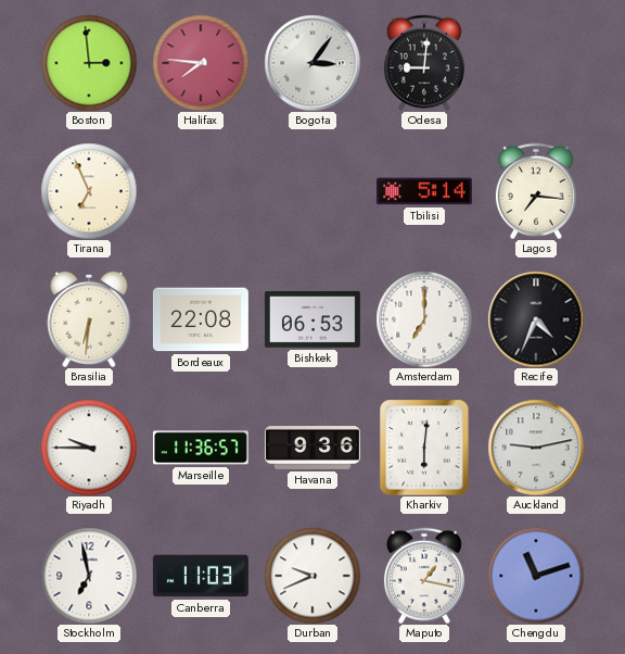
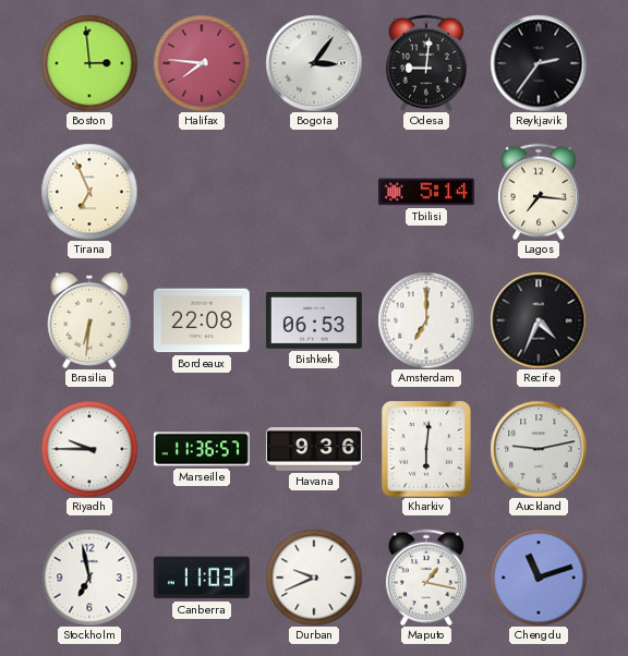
Reykjavik: none -> 2:36
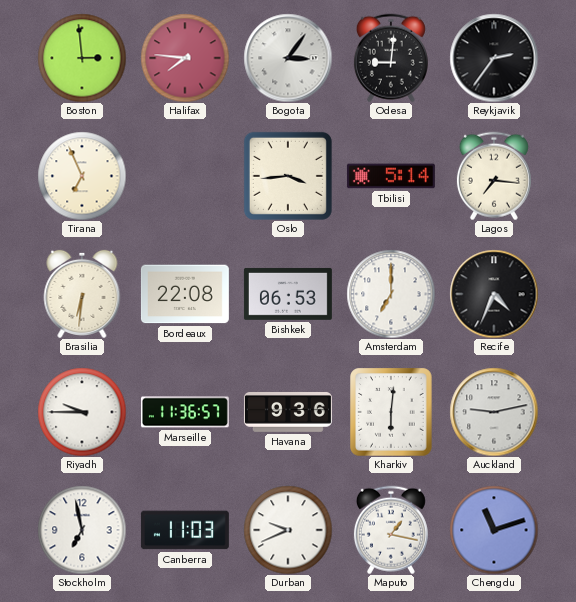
Oslo: none -> 3:44
